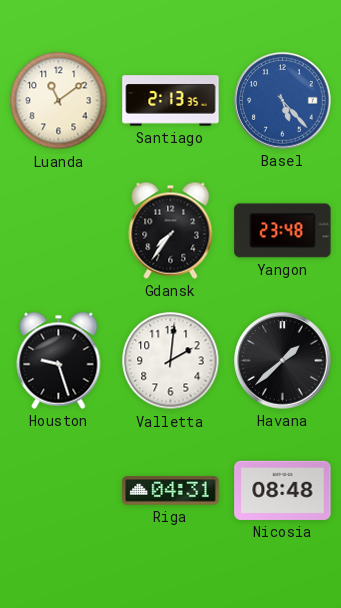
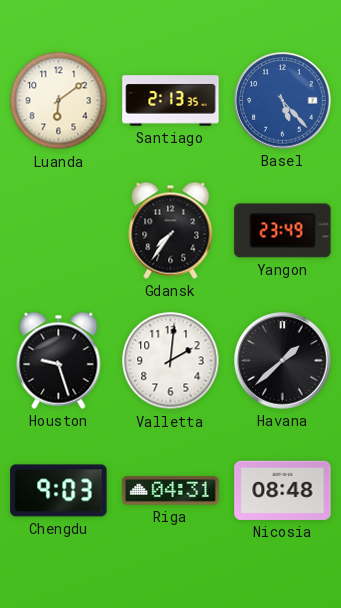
Luanda: 11:09 -> 6:09
Yangon: 23:48 -> 23:49
Chengdu: none -> 9:03
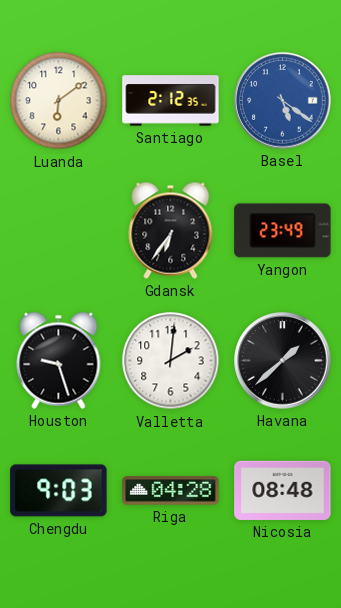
Santiago: 2:13 -> 2:12
Basel: 5:23 -> 5:21
Gdansk: 7:36 -> 6:36
Riga: 04:31 -> 04:28
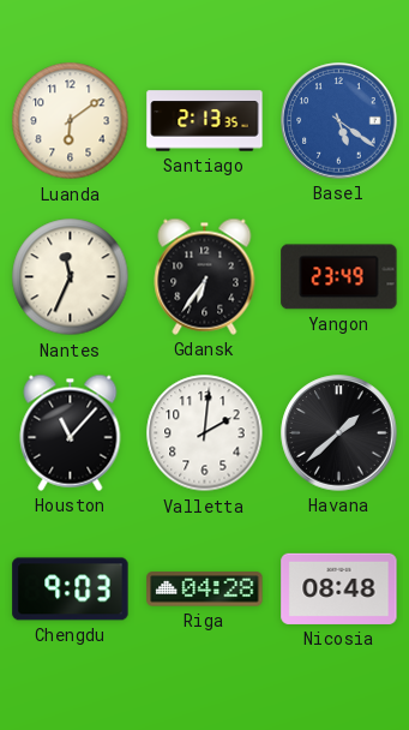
Santiago: 2:12 -> 2:13
Nantes: none -> 11:34
Houston: 9:27 -> 11:07
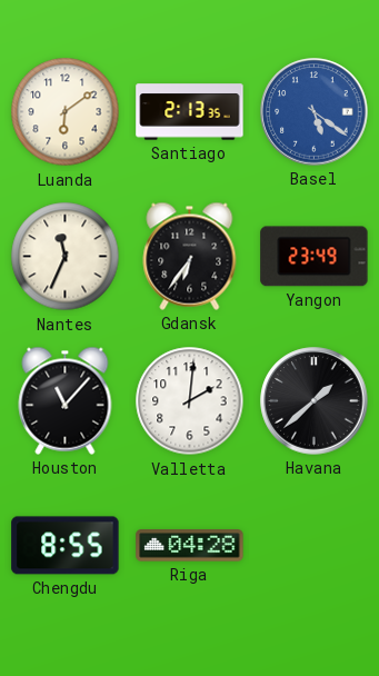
Chengdu: 9:03 -> 8:55
Nicosia: 08:48 -> none
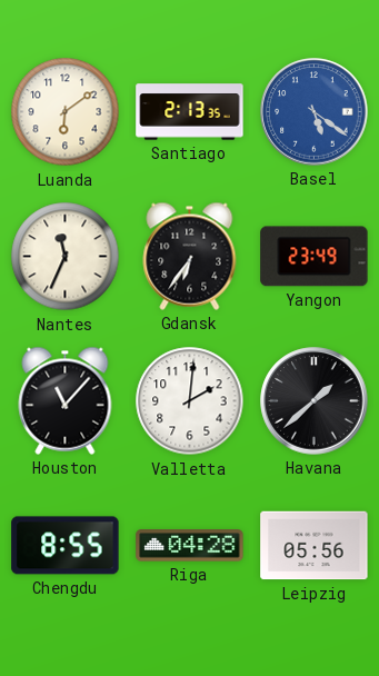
Leipzig: none -> 05:56
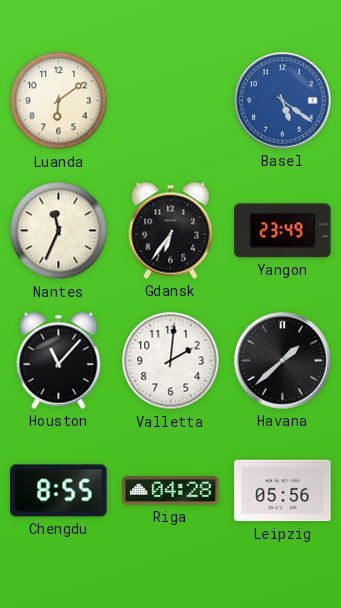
Santiago: 2:13 -> none
